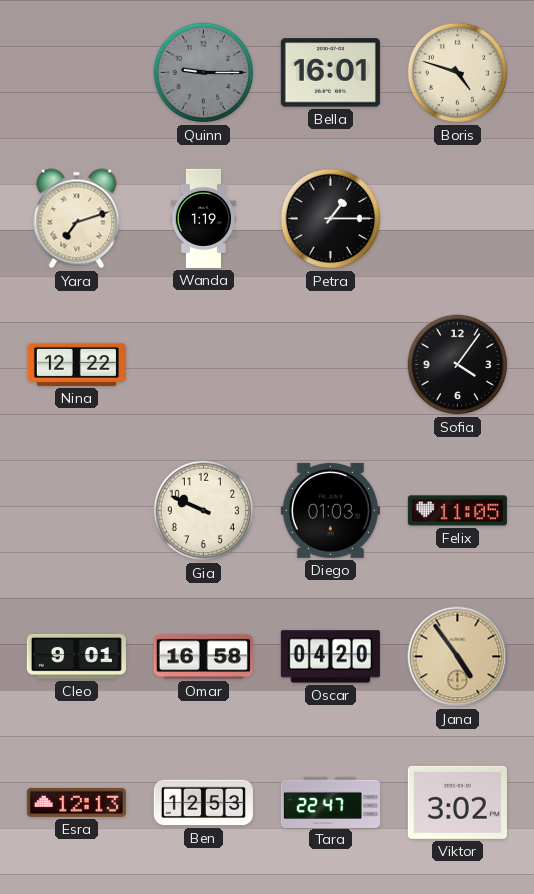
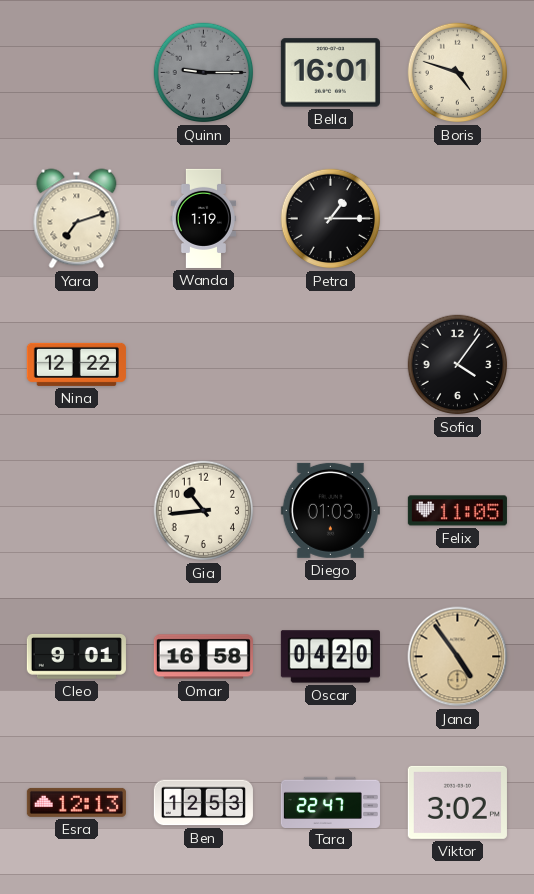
Gia: 9:49 -> 10:44
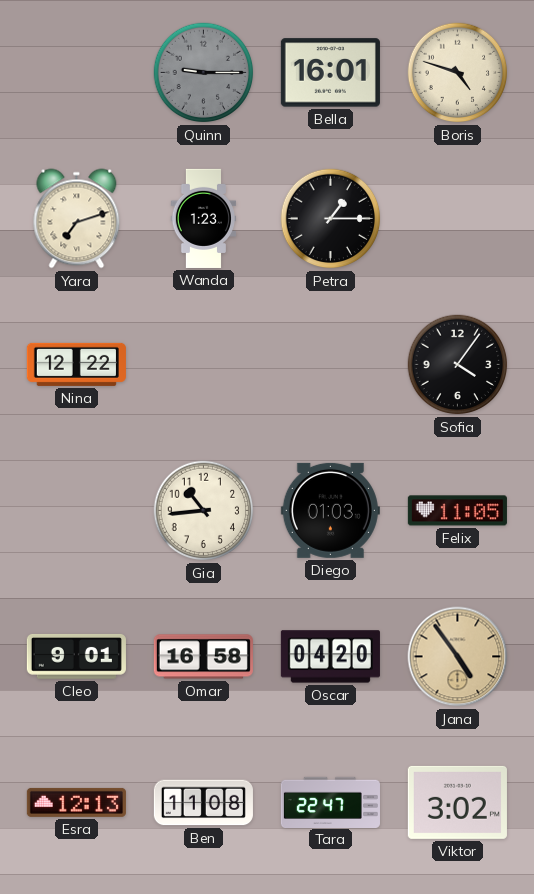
Wanda: 1:19 -> 1:23
Ben: 12:53 -> 11:08
